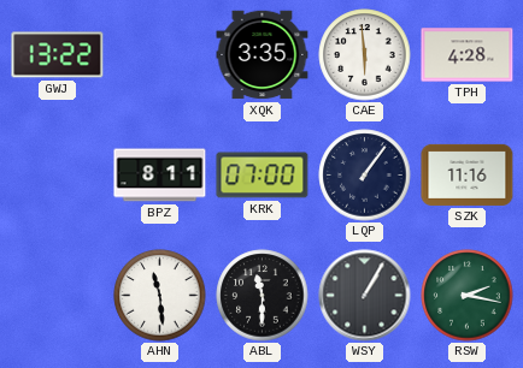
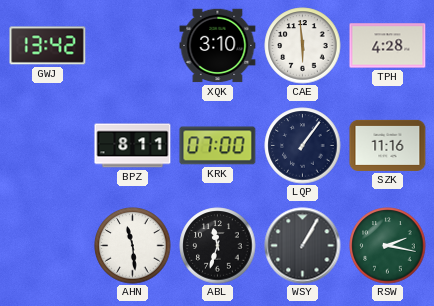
GWJ: 13:22 -> 13:42
XQK: 3:35 -> 3:10
ABL: 11:30 -> 11:33
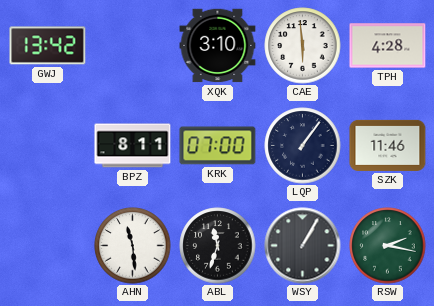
SZK: 11:16 -> 11:46
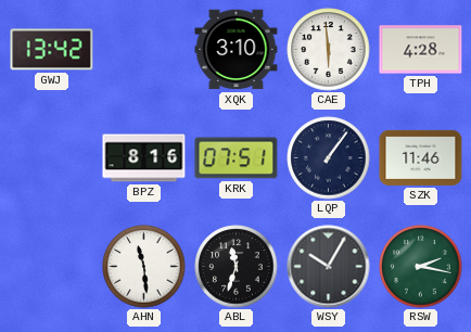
BPZ: 8:11 -> 8:16
KRK: 07:00 -> 07:51
WSY: 1:05 -> 10:05
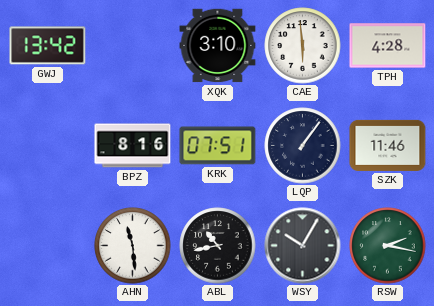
ABL: 11:33 -> 10:43
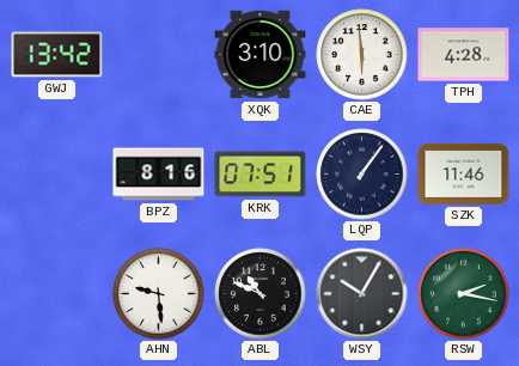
AHN: 11:29 -> 9:29
ABL: 10:43 -> 10:49
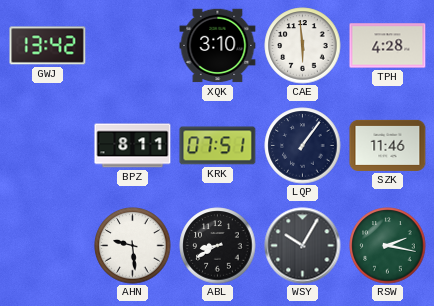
BPZ: 8:16 -> 8:11
ABL: 10:49 -> 8:40
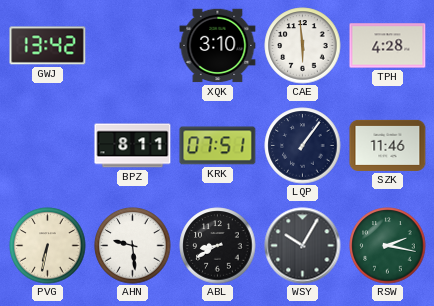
PVG: none -> 6:32
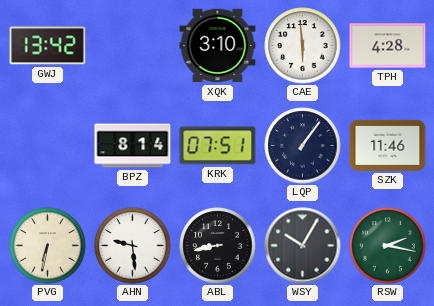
BPZ: 8:11 -> 8:14
ABL: 8:40 -> 8:43
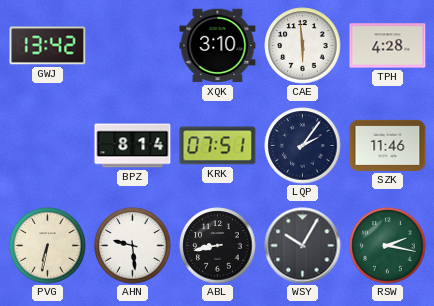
LQP: 1:06 -> 2:06
